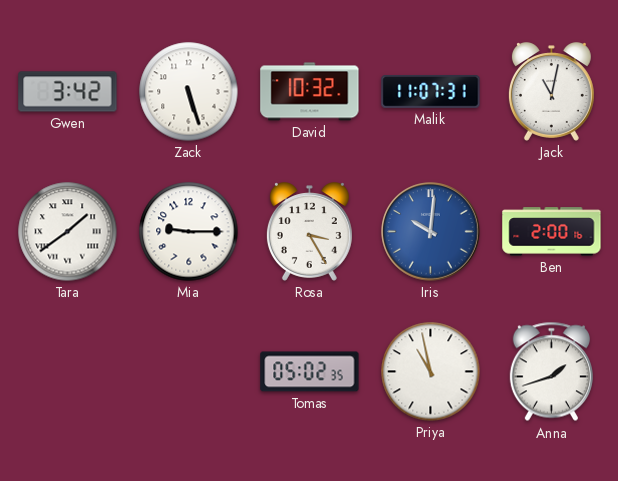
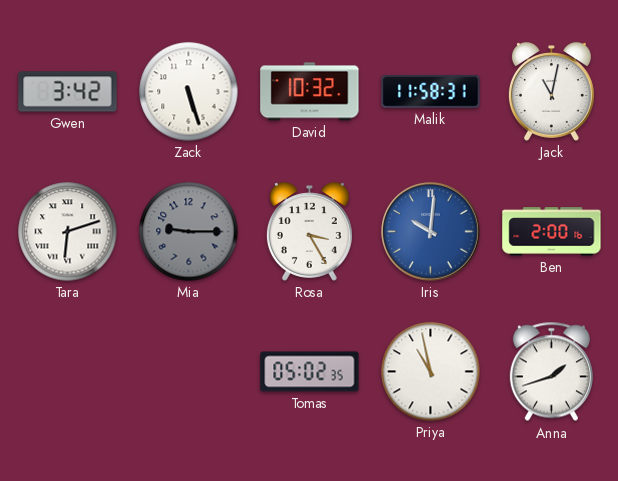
Malik: 11:07 -> 11:58
Tara: 1:39 -> 6:12
Mia dial: white -> grey
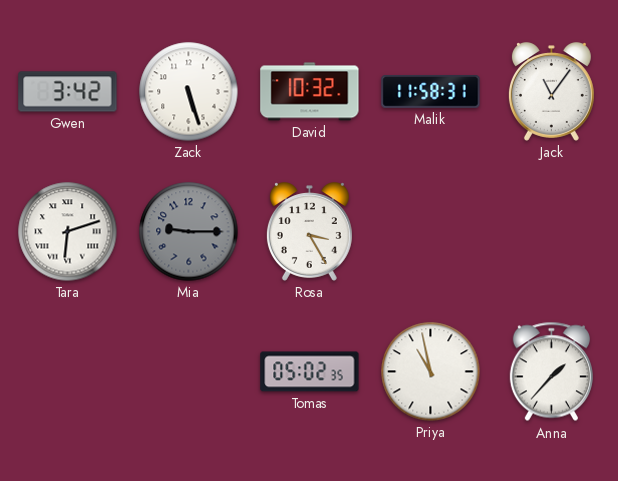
Jack: 11:02 -> 11:06
Iris: 10:01 -> none
Ben: 2:00 -> none
Anna: 1:42 -> 1:37
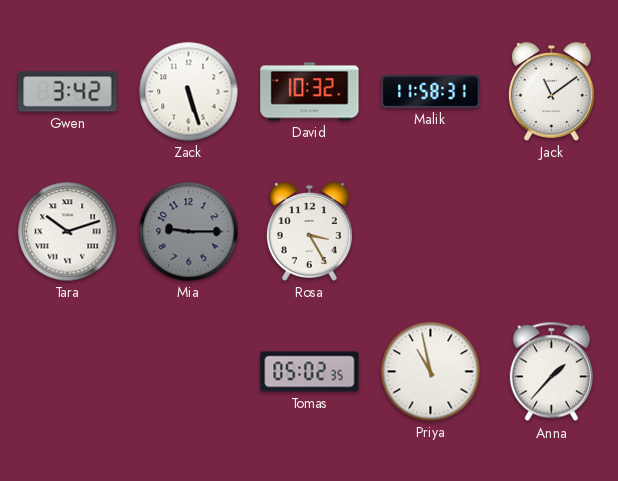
Jack: 11:06 -> 11:09
Tara: 6:12 -> 10:12
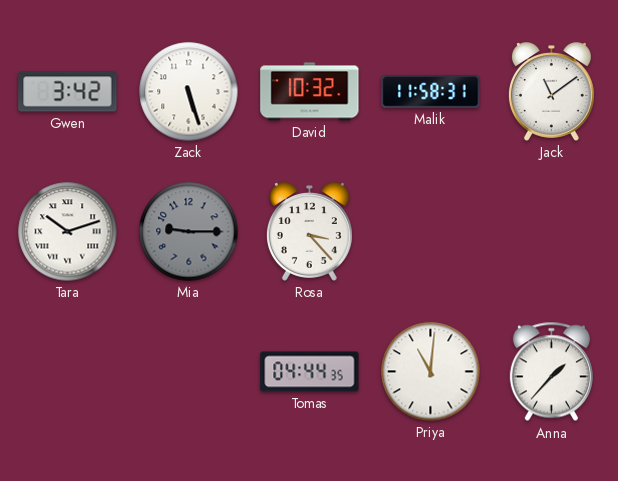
Rosa: 3:25 -> 3:23
Tomas: 05:02 -> 04:44
Priya: 10:58 -> 11:01
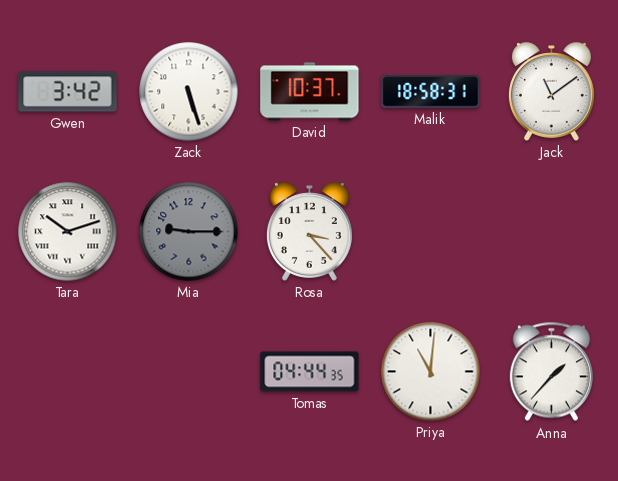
David: 10:32 -> 10:37
Malik: 11:58 -> 18:58
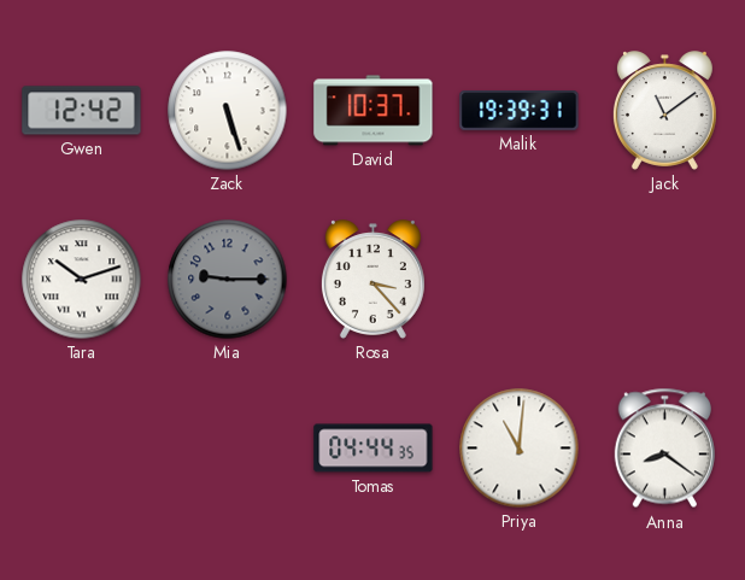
Gwen: 3:42 -> 12:42
Malik: 18:58 -> 19:39
Anna: 1:37 -> 8:21
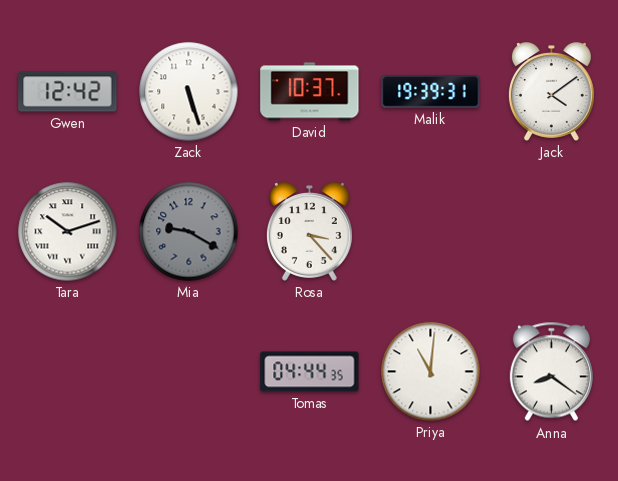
Jack: 11:09 -> 4:09
Mia: 9:15 -> 9:20
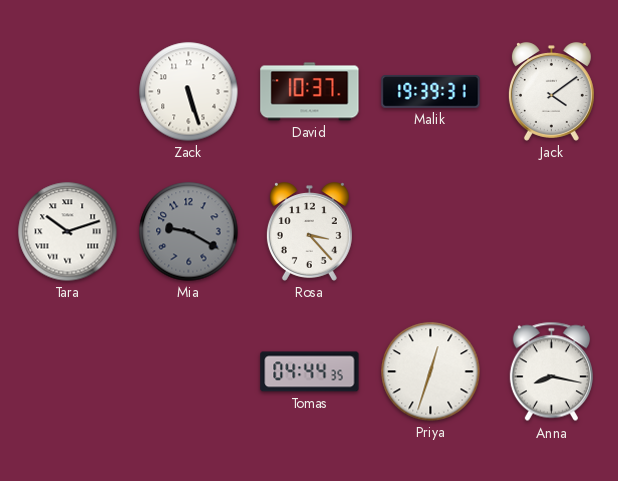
Gwen: 12:42 -> none
Priya: 11:01 -> 12:33
Anna: 8:21 -> 8:17
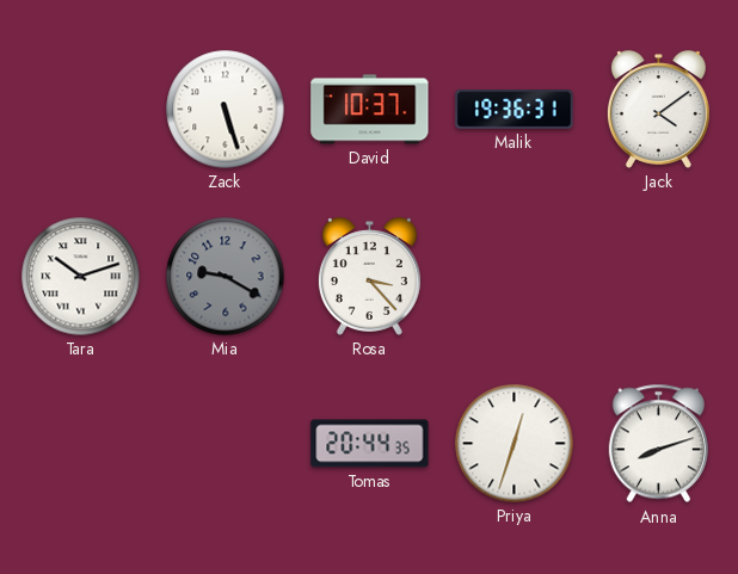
Malik: 19:39 -> 19:36
Tomas: 04:44 -> 20:44
Anna: 8:17 -> 8:12
